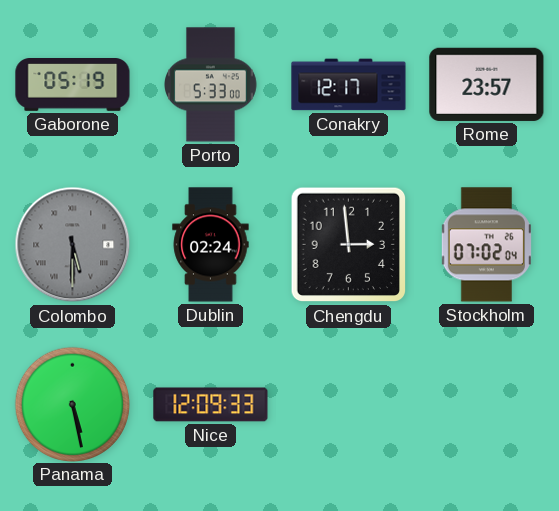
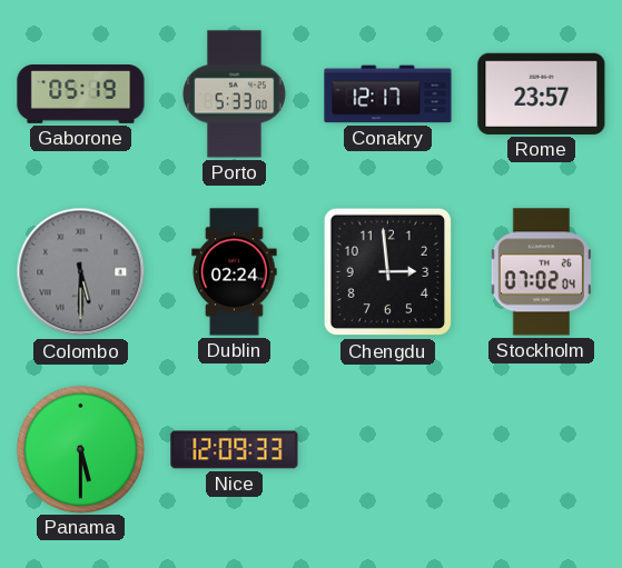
Panama: 5:28 -> 5:30
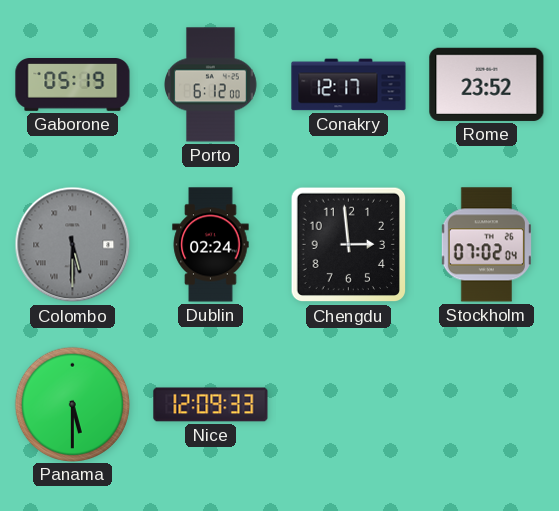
Porto: 5:33 -> 6:12
Rome: 23:57 -> 23:52
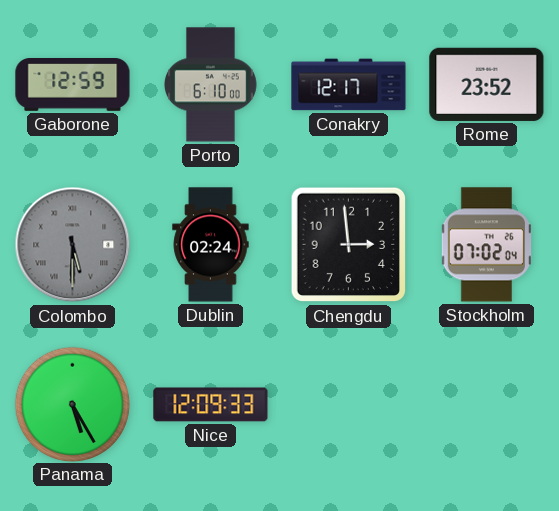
Gaborone: 05:19 -> 12:59
Porto: 6:12 -> 6:10
Panama: 5:30 -> 5:25
